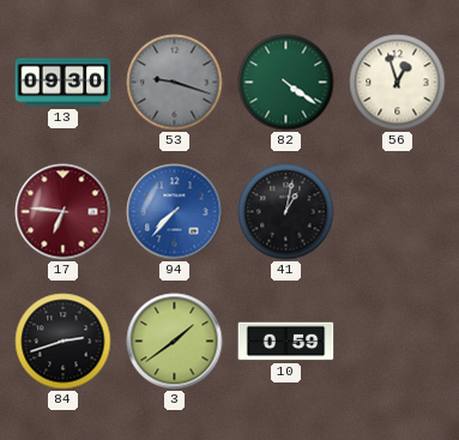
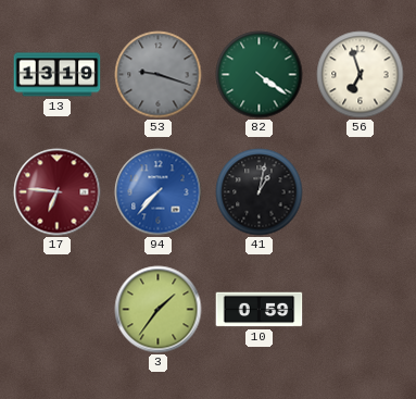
13: 09:30 -> 13:19
56: 12:57 -> 6:57
84: 2:42 -> none
3: 1:39 -> 1:36
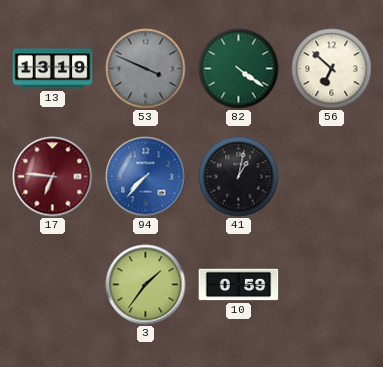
53: 9:18 -> 3:49
56: 6:57 -> 6:52
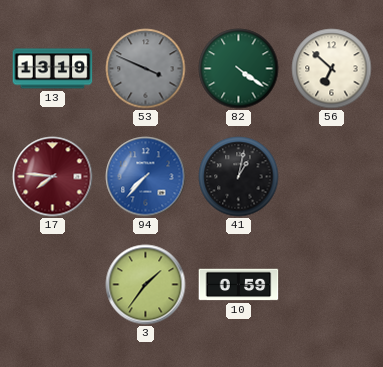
17: 6:46 -> 7:46
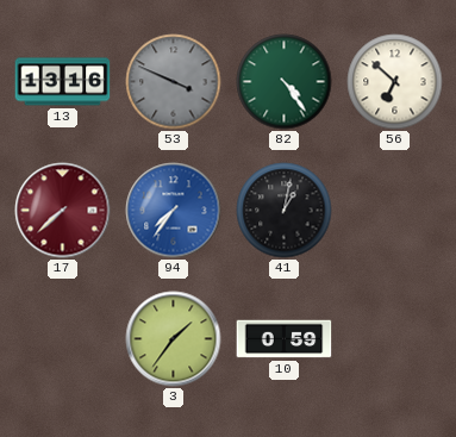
13: 13:19 -> 13:16
82: 4:21 -> 4:24
17: 7:46 -> 7:38
94: 7:37 -> 7:36
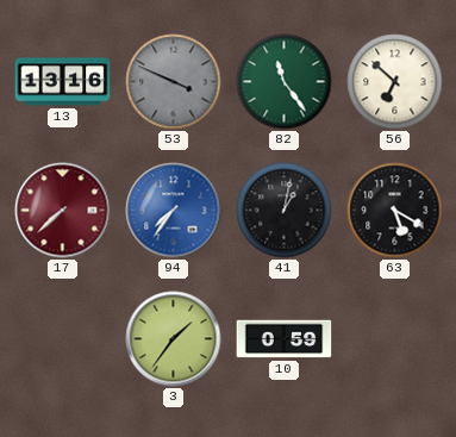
82: 4:24 -> 11:24
63: none -> 5:20
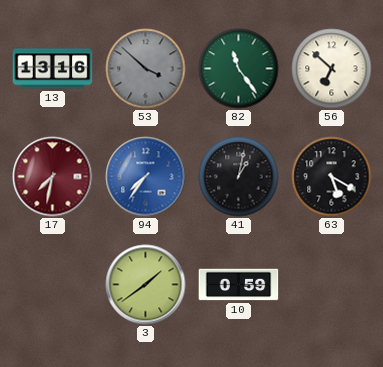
53: 3:49 -> 3:52
17: 7:38 -> 7:32
3: 1:36 -> 1:39
